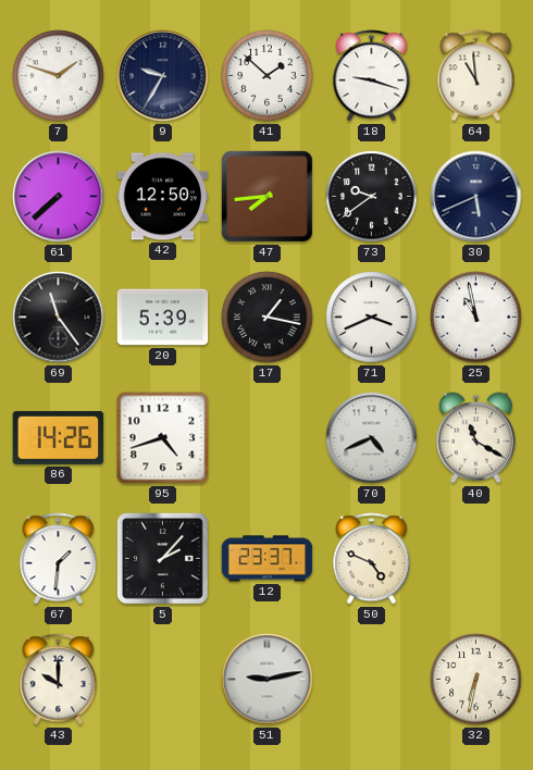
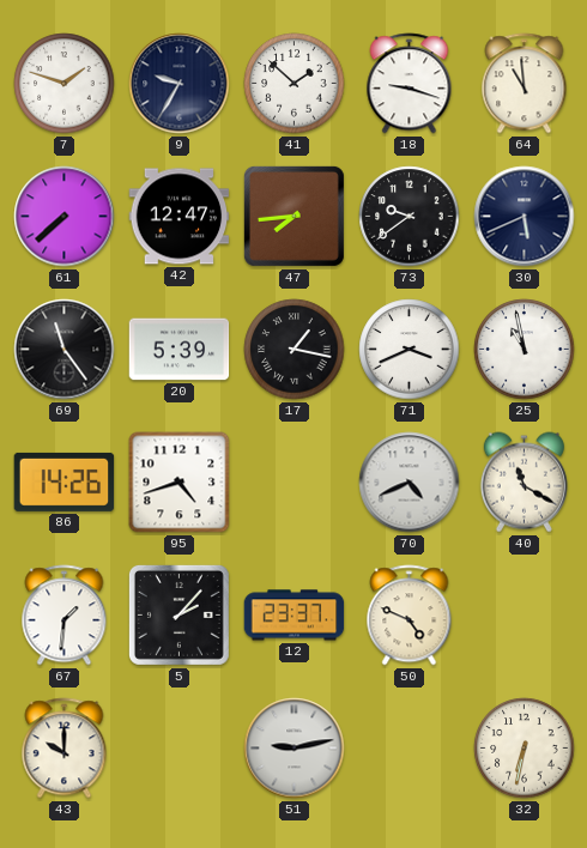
42: 12:50 -> 12:47
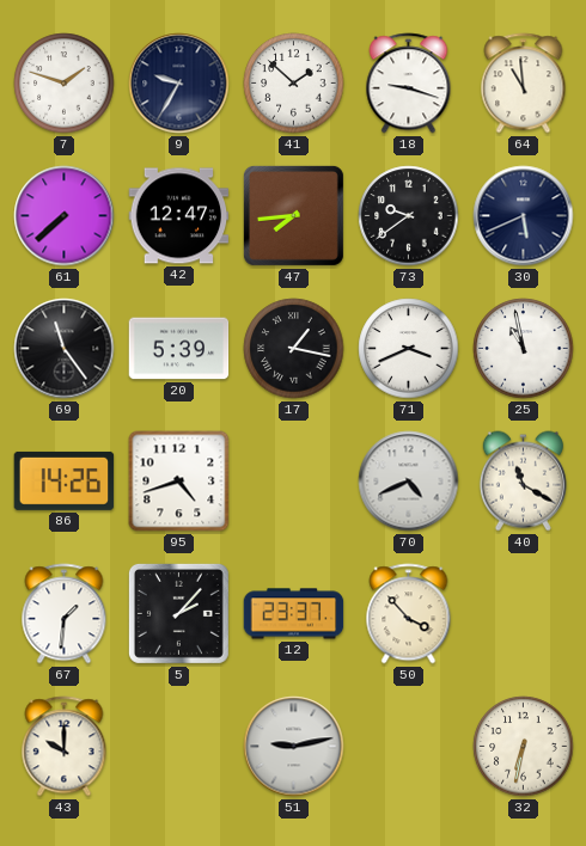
50: 4:49 -> 3:53
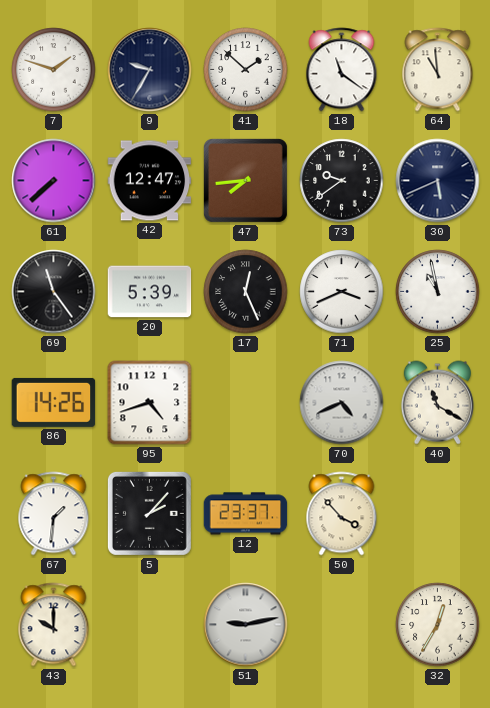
18: 9:18 -> 11:21
17: 1:17 -> 12:26
32: 6:32 -> 12:35
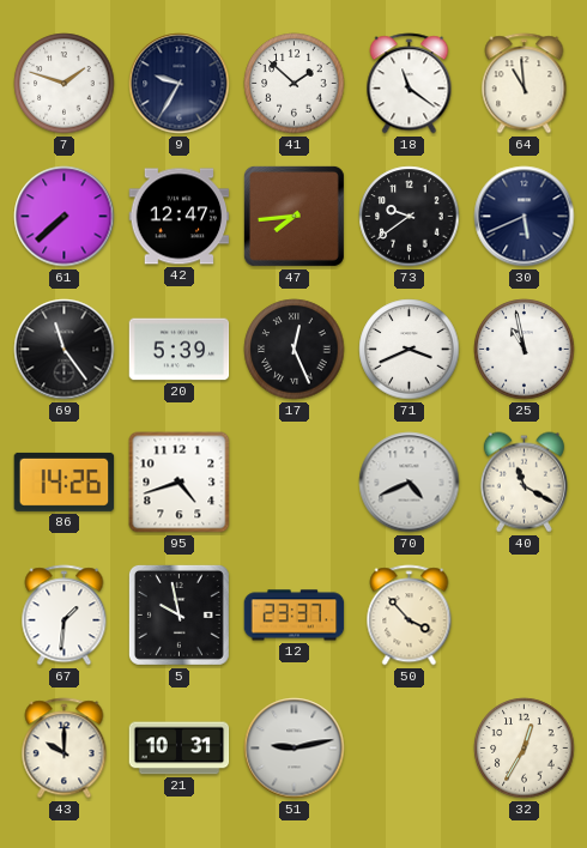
5: 2:07 -> 9:58
21: none -> 10:31
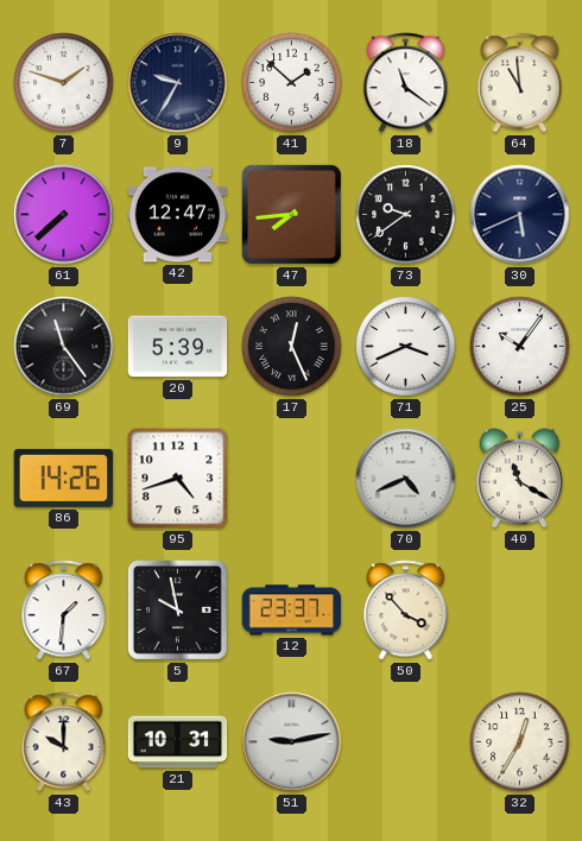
25: 10:58 -> 10:06
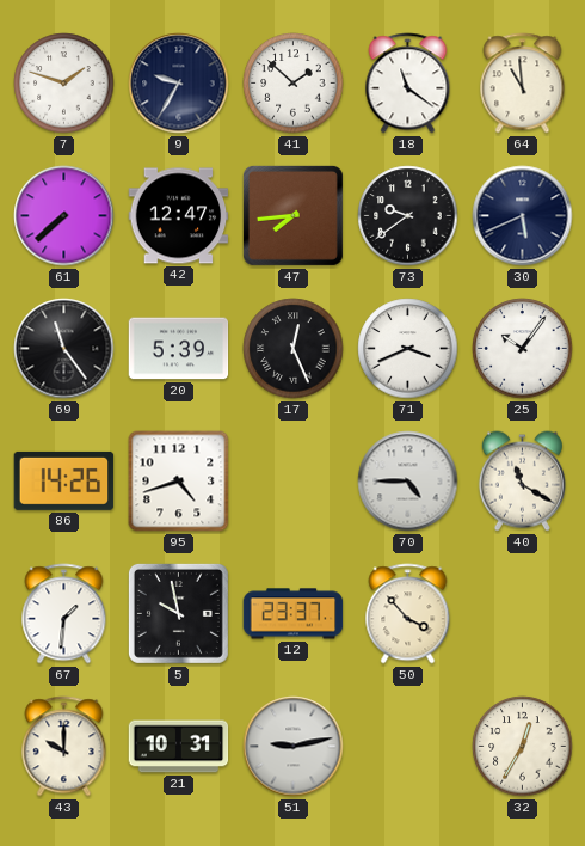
70: 4:41 -> 4:45
